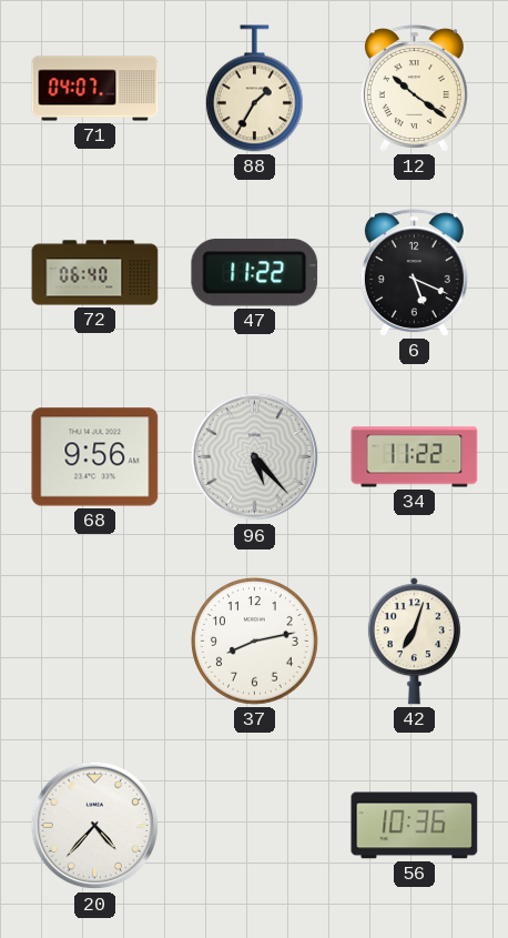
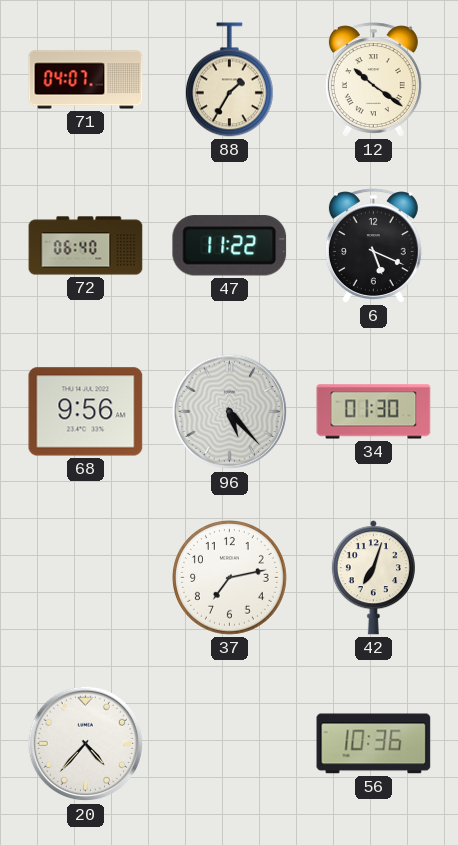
34: 11:22 -> 01:30
37: 8:13 -> 7:13
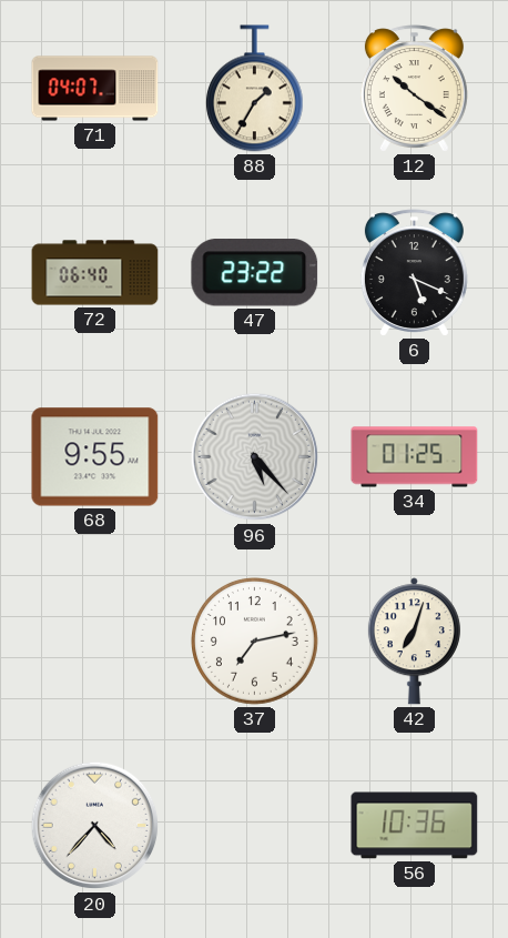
47: 11:22 -> 23:22
68: 9:56 -> 9:55
34: 01:30 -> 01:25
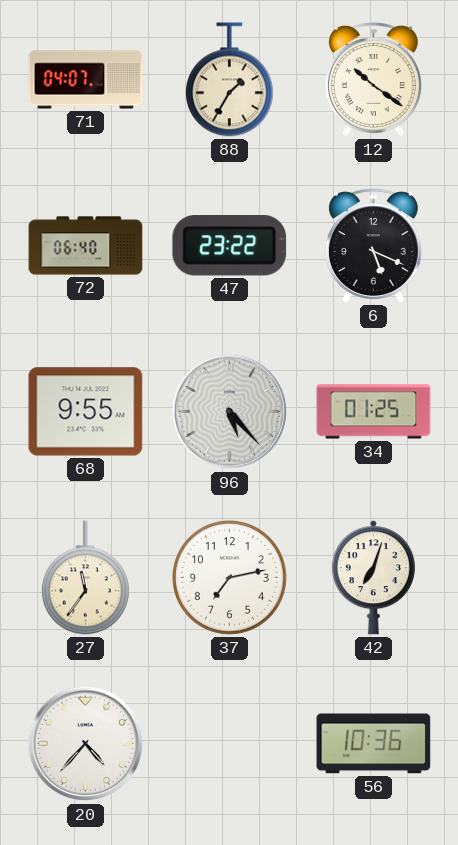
27: none -> 11:36
